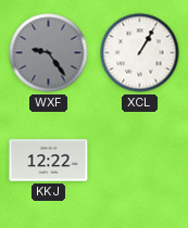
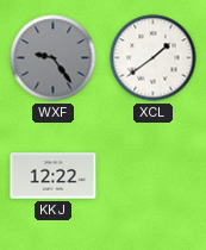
XCL: 1:05 -> 1:39
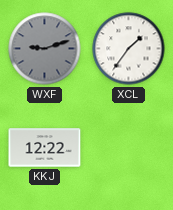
WXF: 9:24 -> 9:12
XCL: 1:39 -> 1:36
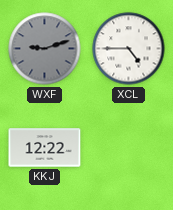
XCL: 1:36 -> 4:45
